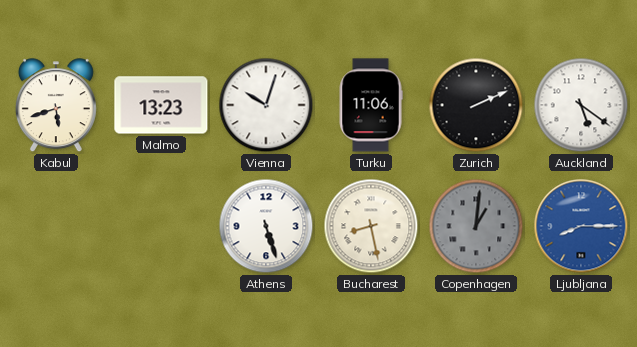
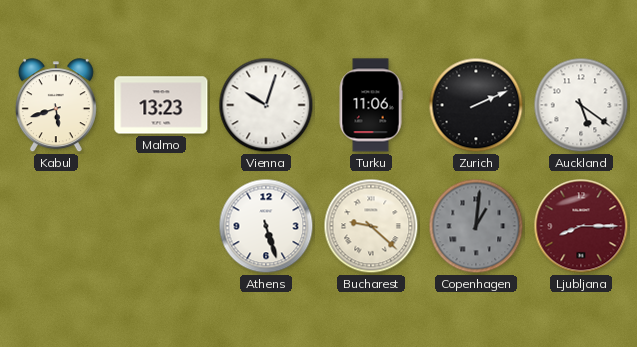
Bucharest: 8:28 -> 9:22
Ljubljana dial: blue -> burgundy
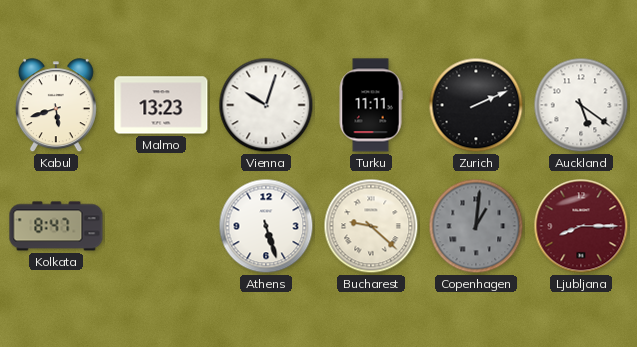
Turku: 11:06 -> 11:11
Kolkata: none -> 8:47
